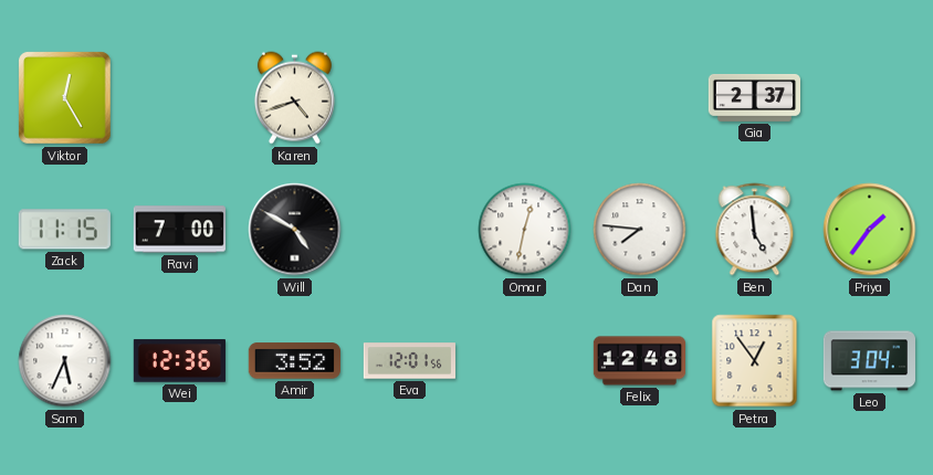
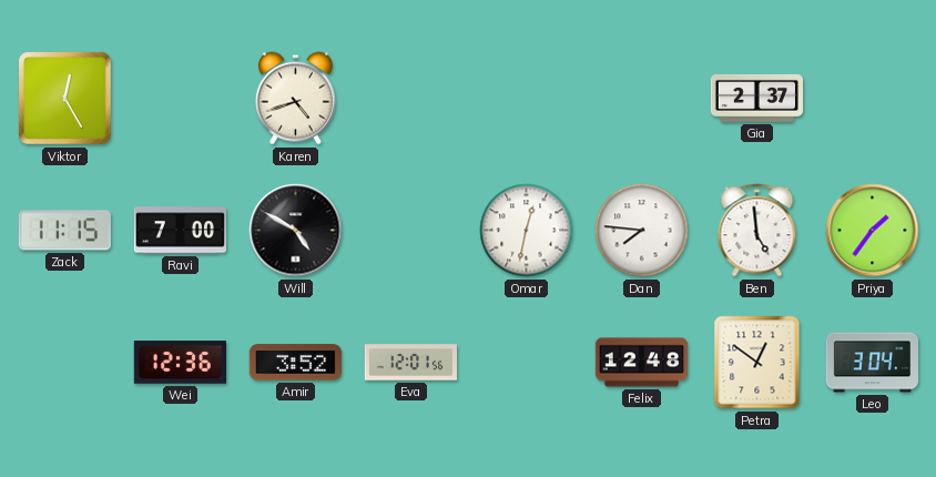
Sam: 5:34 -> none
Petra: 12:54 -> 12:51
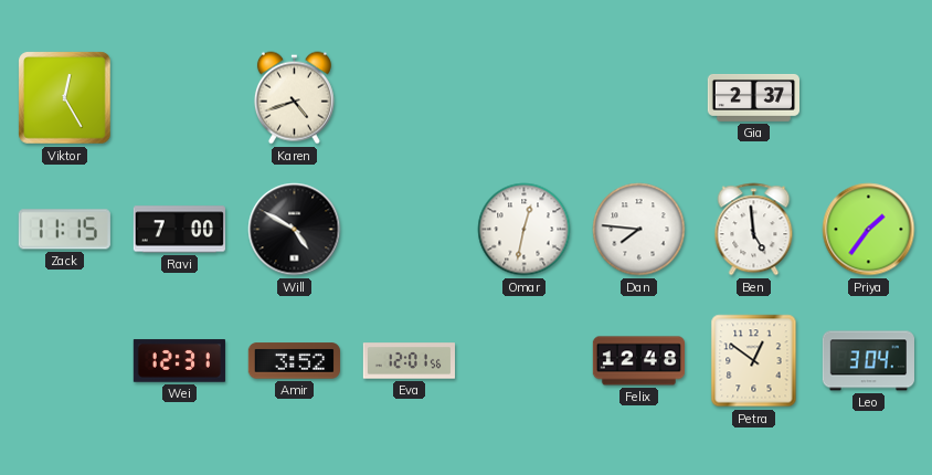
Wei: 12:36 -> 12:31
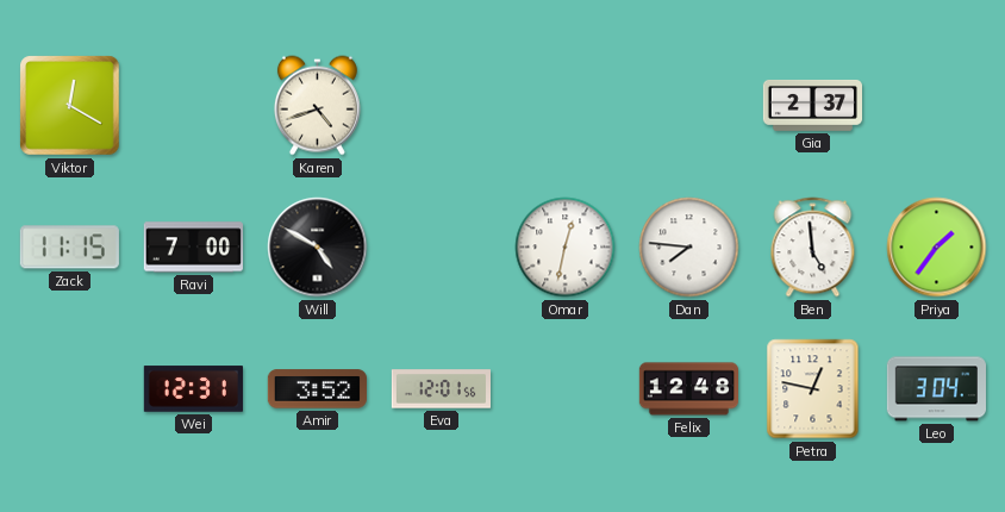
Viktor: 12:25 -> 12:20
Petra: 12:51 -> 12:47
